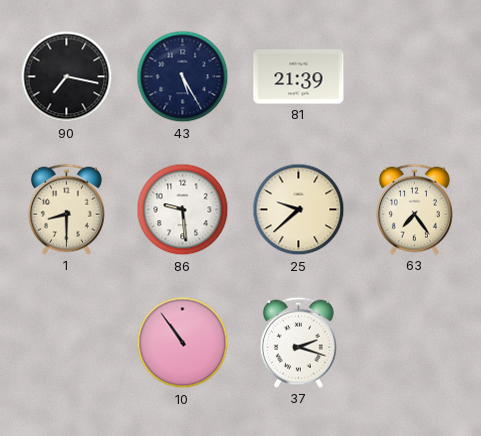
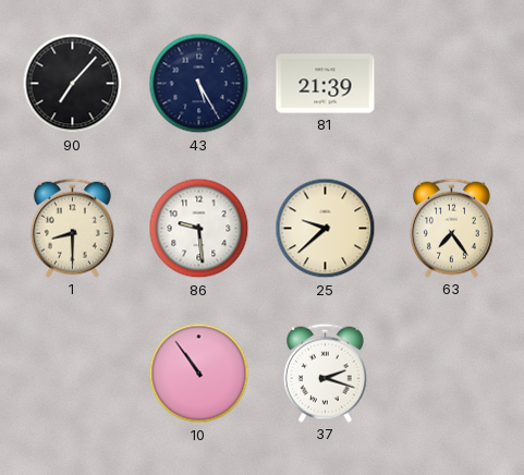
90: 7:17 -> 7:07
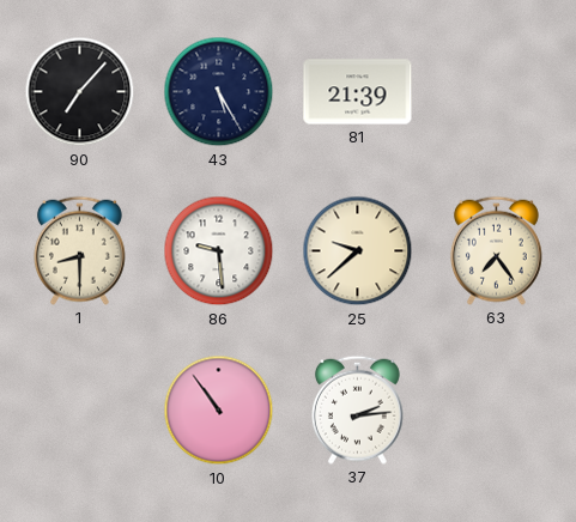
37: 2:18 -> 2:14
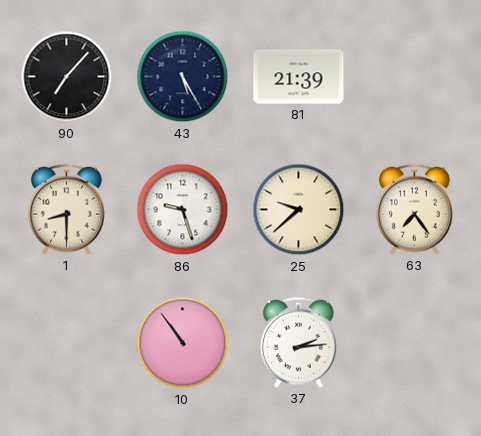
86: 9:29 -> 9:27
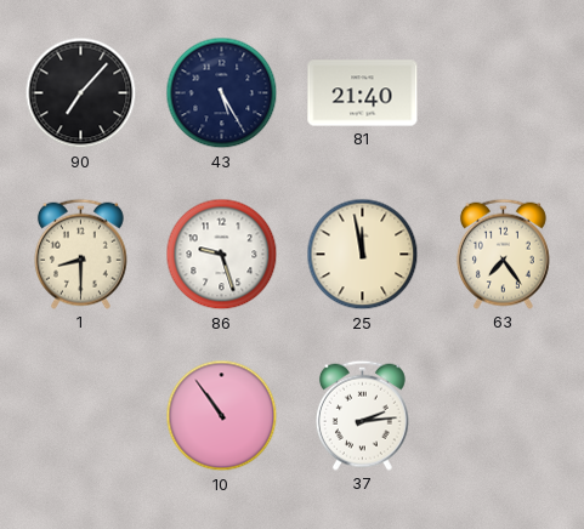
81: 21:39 -> 21:40
25: 9:38 -> 11:58
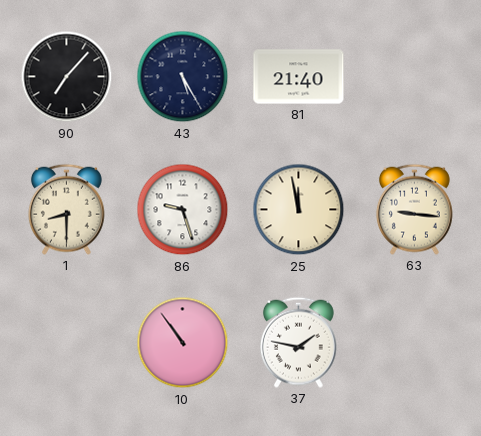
63: 7:24 -> 9:16
37: 2:14 -> 1:47
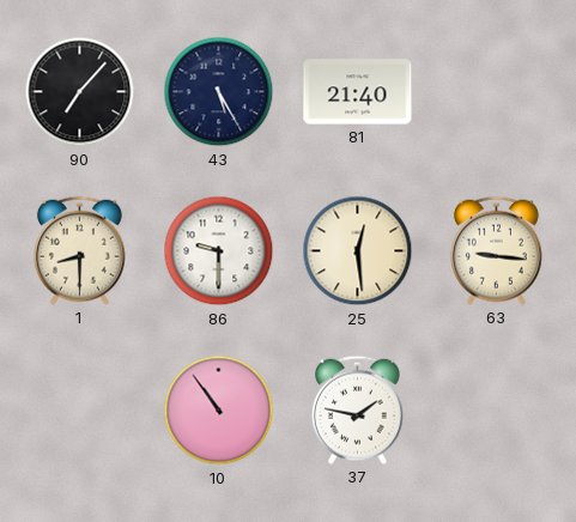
86: 9:27 -> 9:30
25: 11:58 -> 12:29
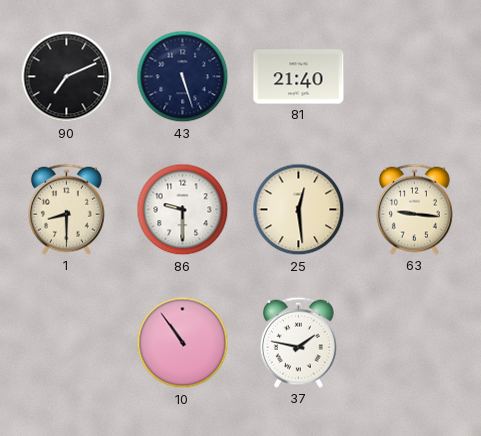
90: 7:07 -> 7:11
43: 5:25 -> 5:27
